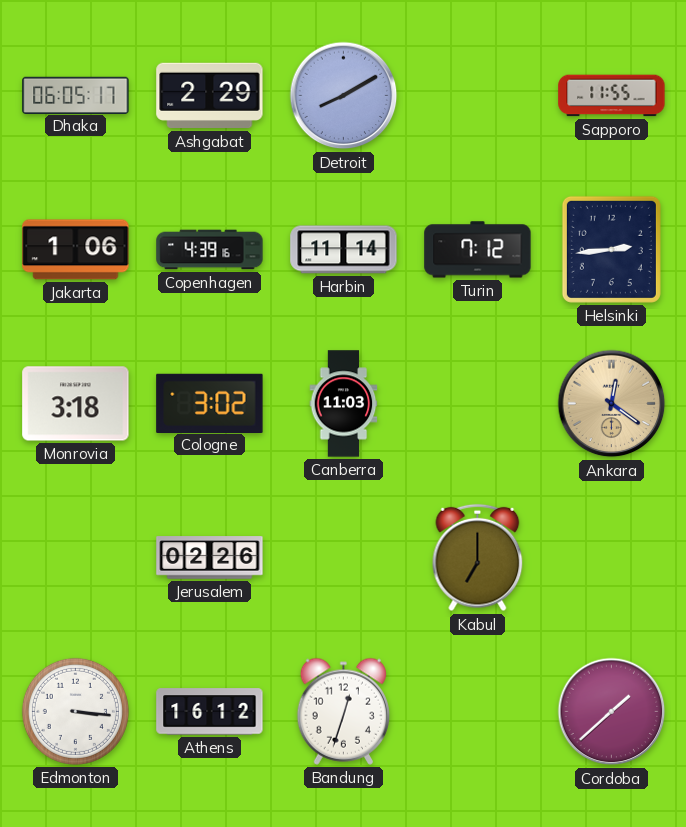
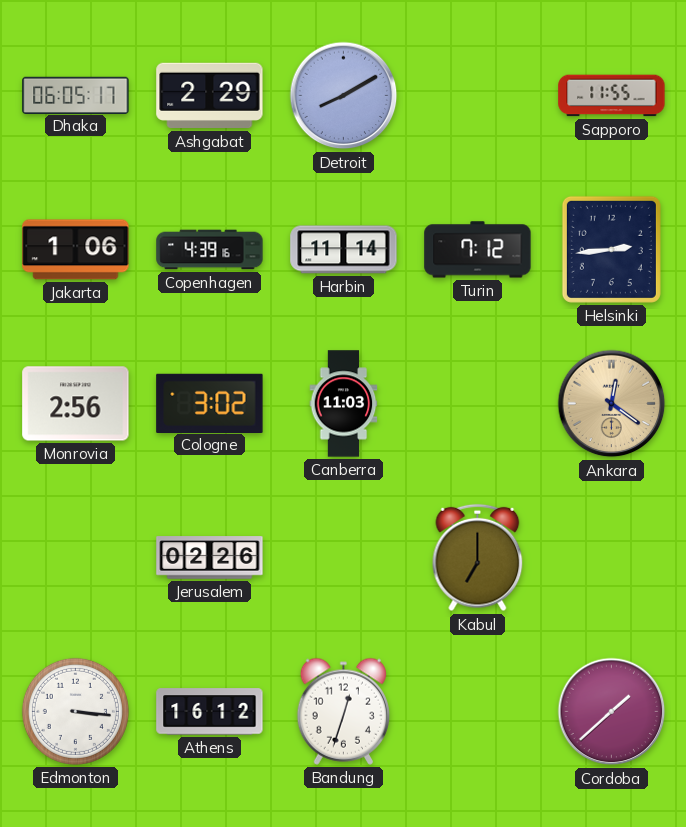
Monrovia: 3:18 -> 2:56
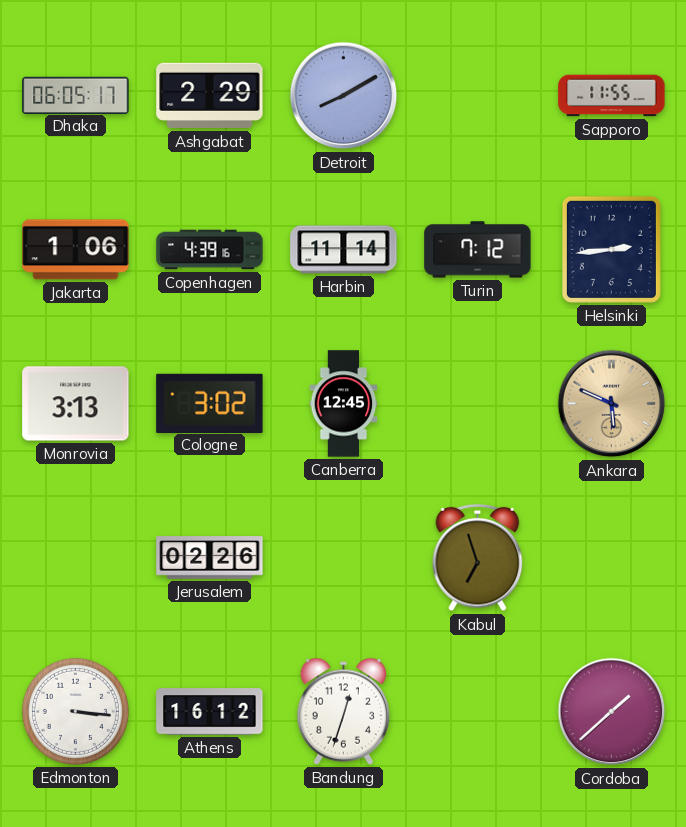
Monrovia: 2:56 -> 3:13
Canberra: 11:03 -> 12:45
Ankara: 12:21 -> 5:49
Kabul: 7:00 -> 6:57
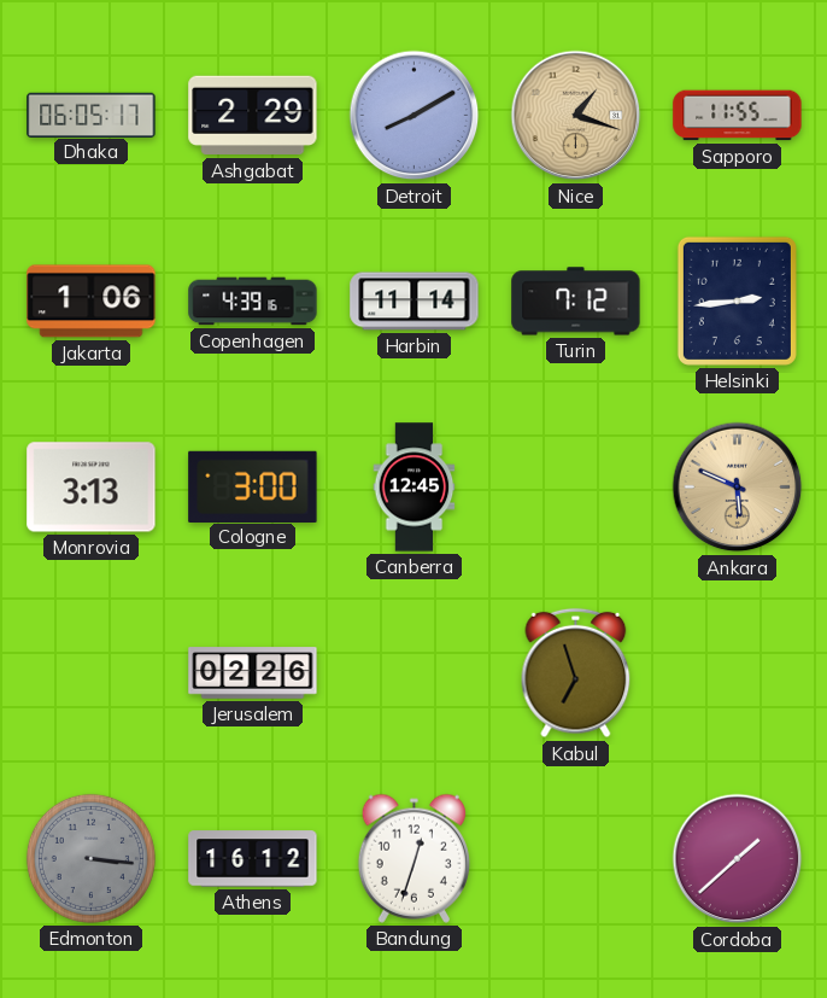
Nice: none -> 1:18
Cologne: 3:02 -> 3:00
Edmonton dial: white -> grey
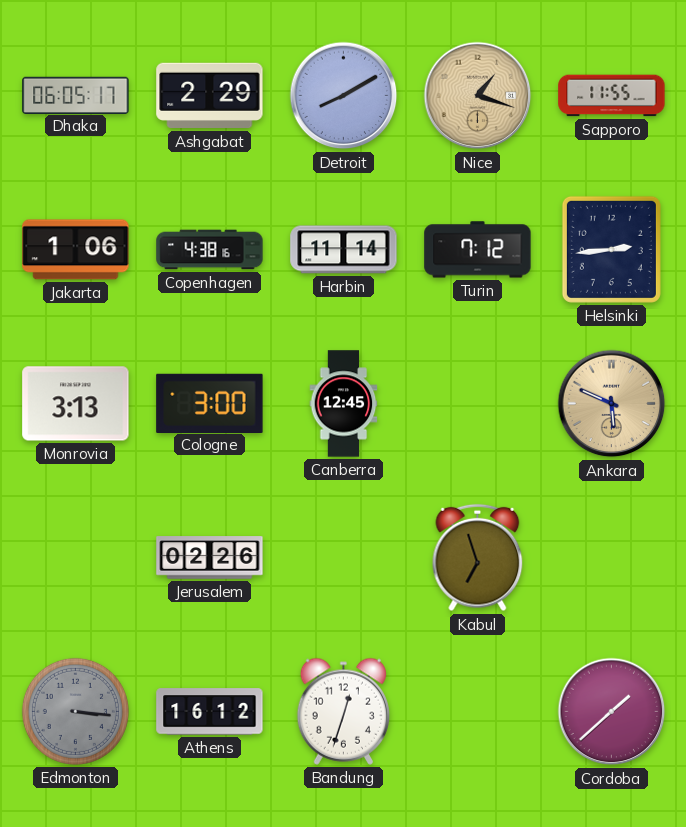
Copenhagen: 4:39 -> 4:38
